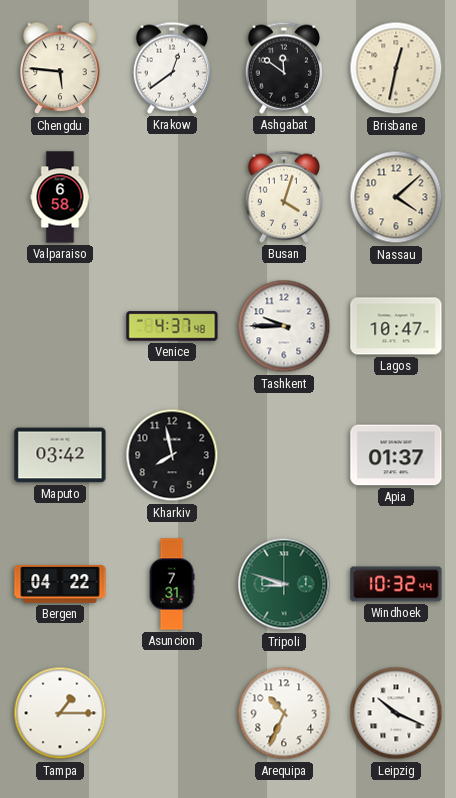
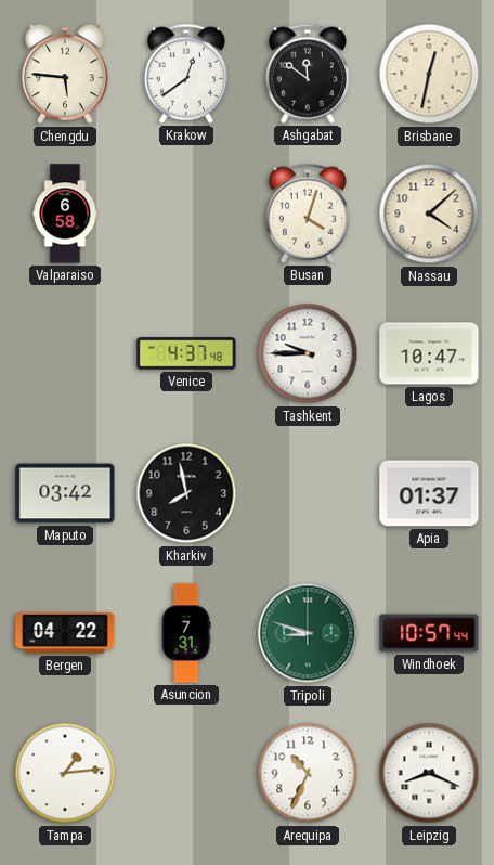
Windhoek: 10:32 -> 10:57
Tampa: 1:15 -> 1:14
Leipzig: 10:19 -> 8:19
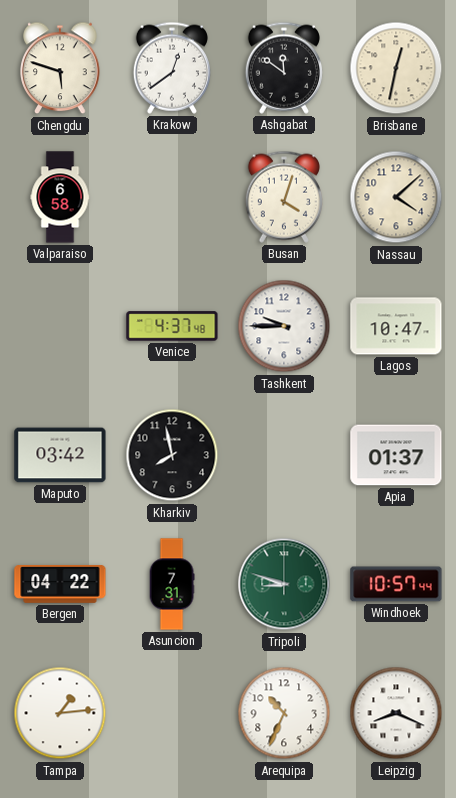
Chengdu: 5:46 -> 5:48
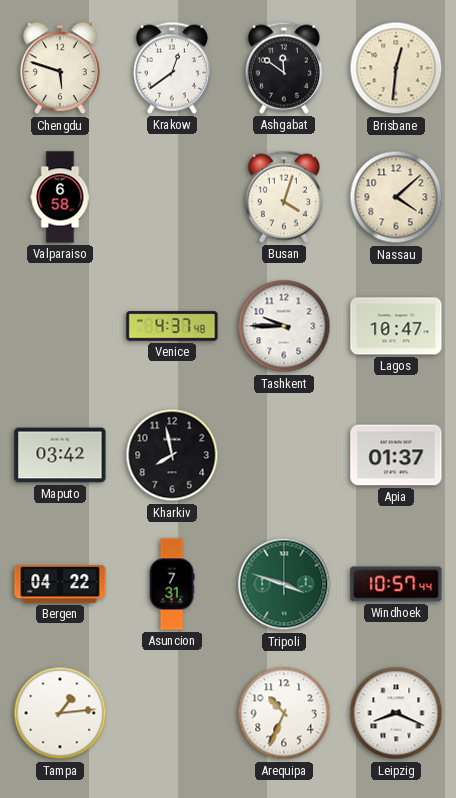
Brisbane: 12:32 -> 12:31
Tripoli: 8:48 -> 3:48
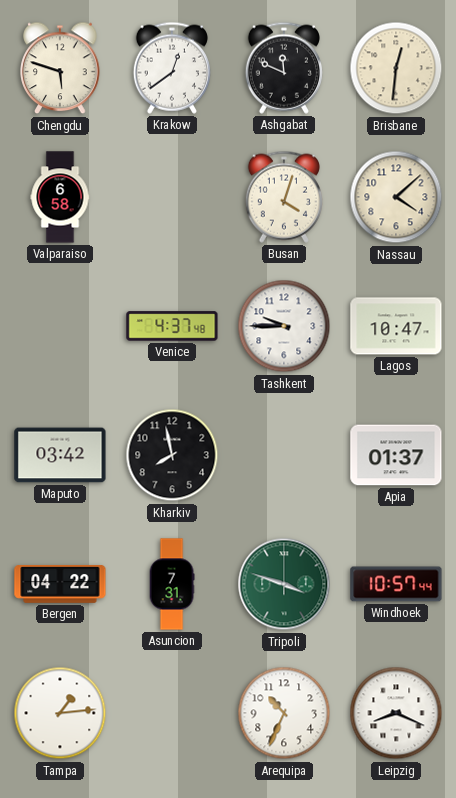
Ashgabat: 11:51 -> 11:49
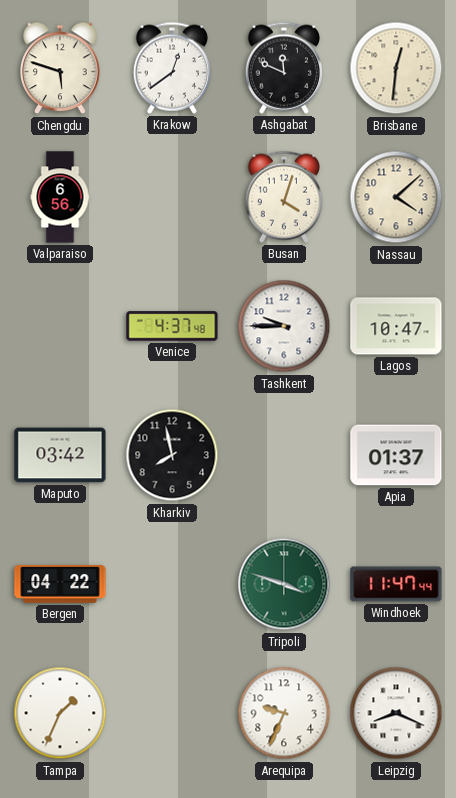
Valparaiso: 6:58 -> 6:56
Asuncion: 7:31 -> none
Windhoek: 10:57 -> 11:47
Tampa: 1:14 -> 1:34
Arequipa: 10:34 -> 9:34
